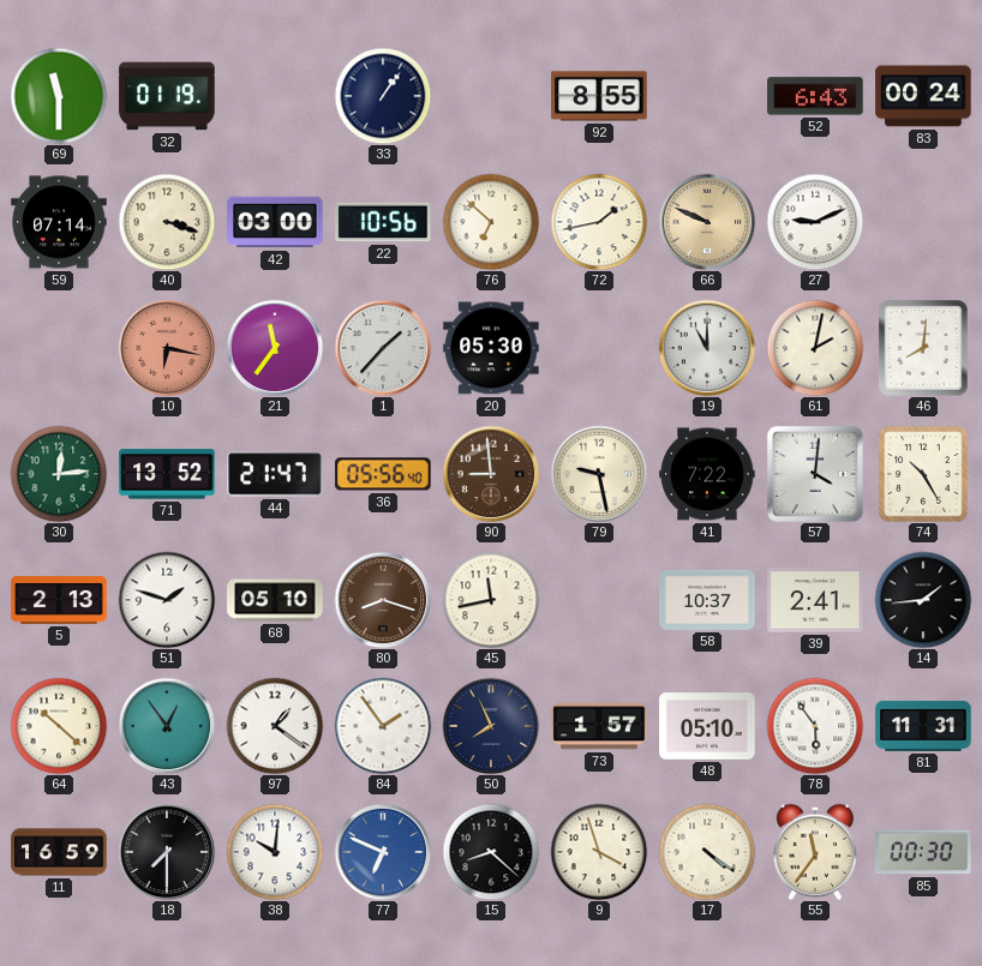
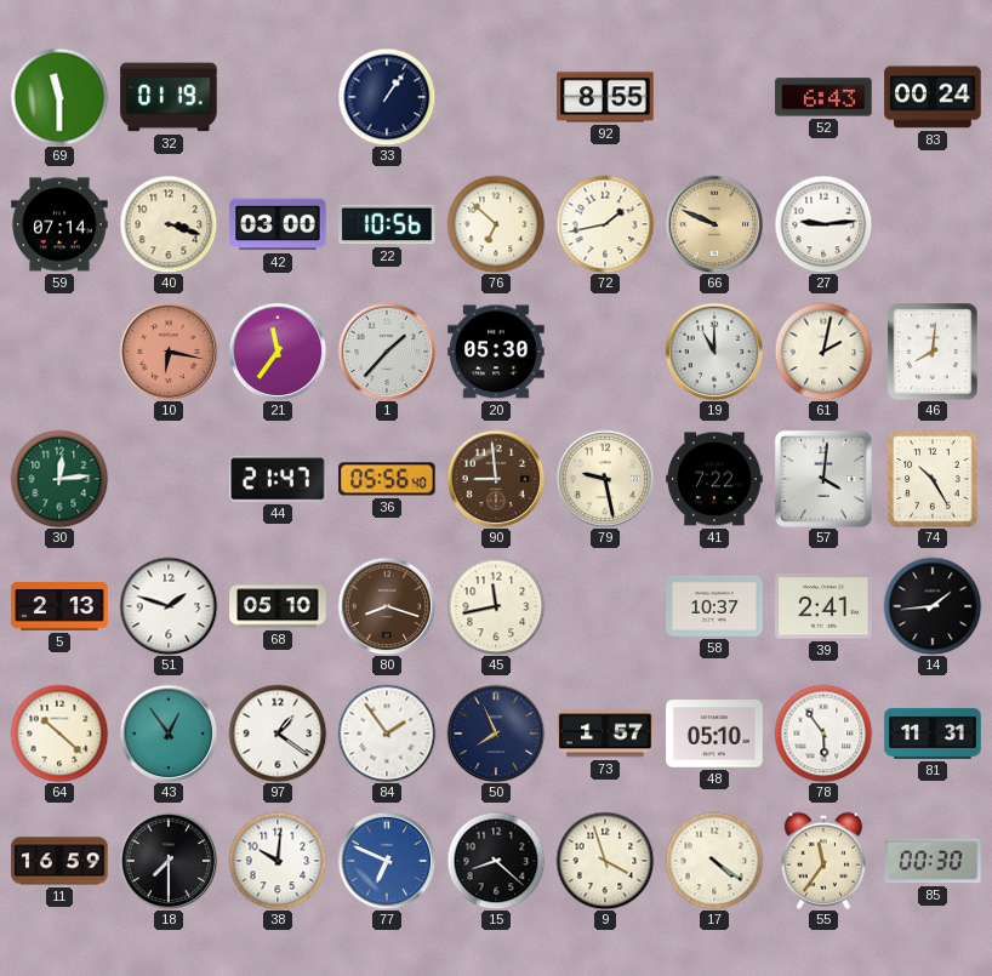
27: 9:11 -> 9:14
71: 13:52 -> none
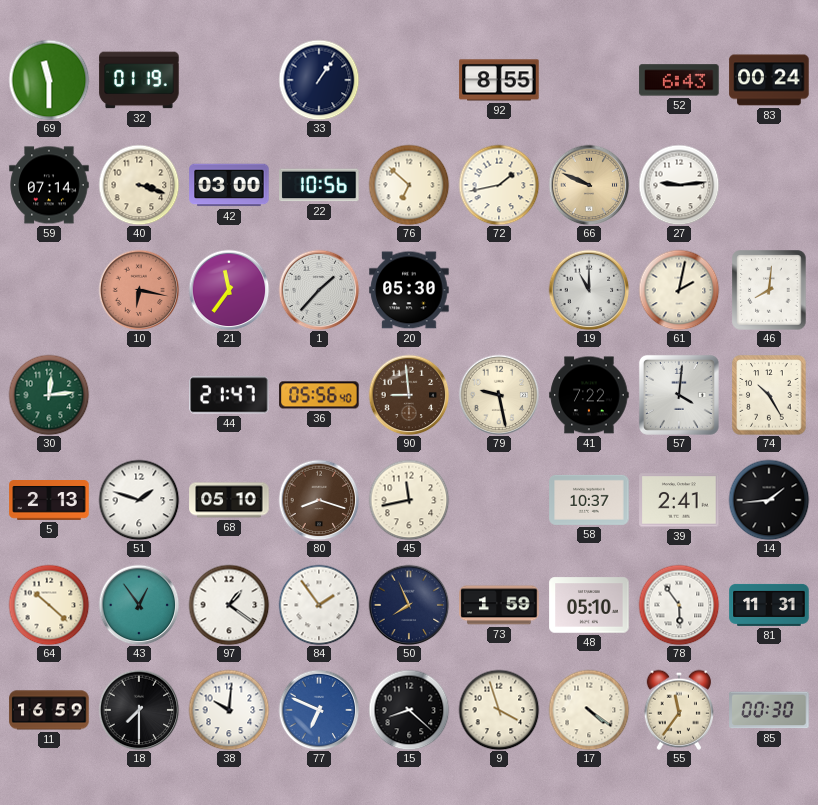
73: 1:57 -> 1:59
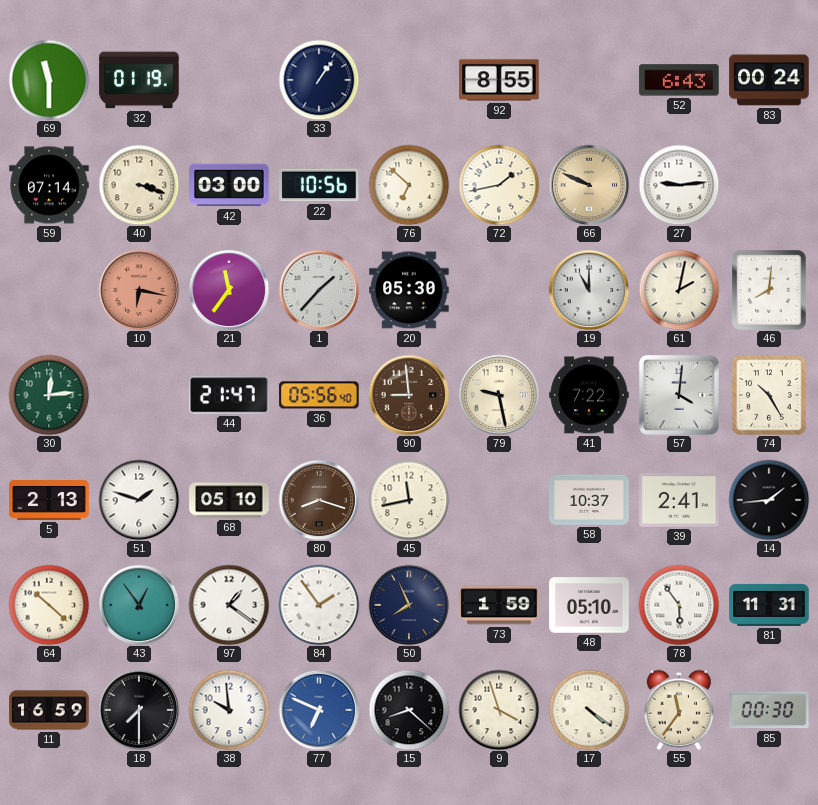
38: 10:01 -> 9:59
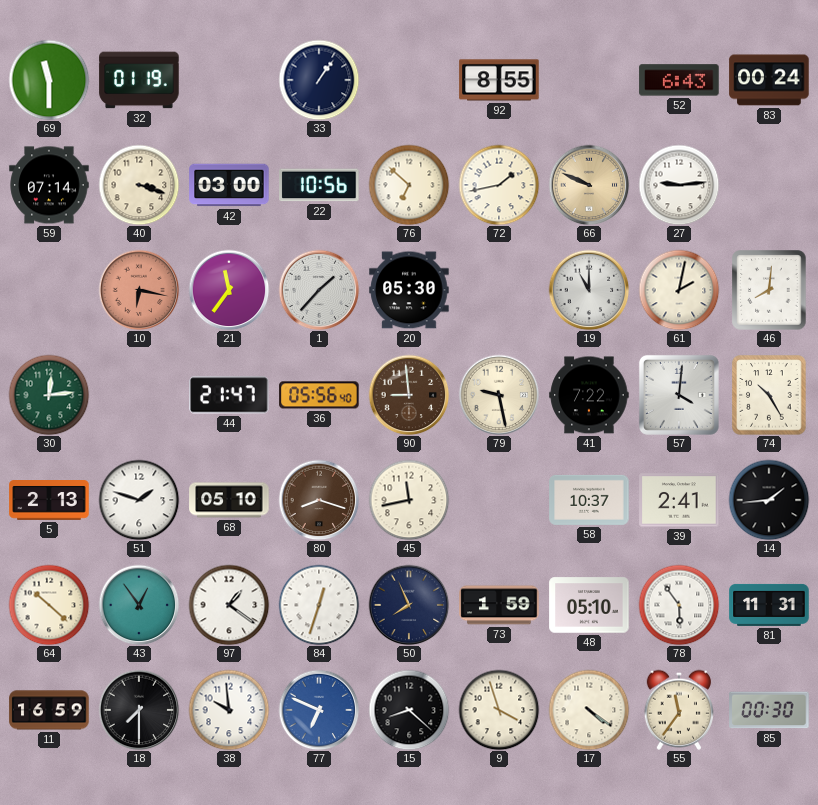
84: 1:54 -> 12:33
